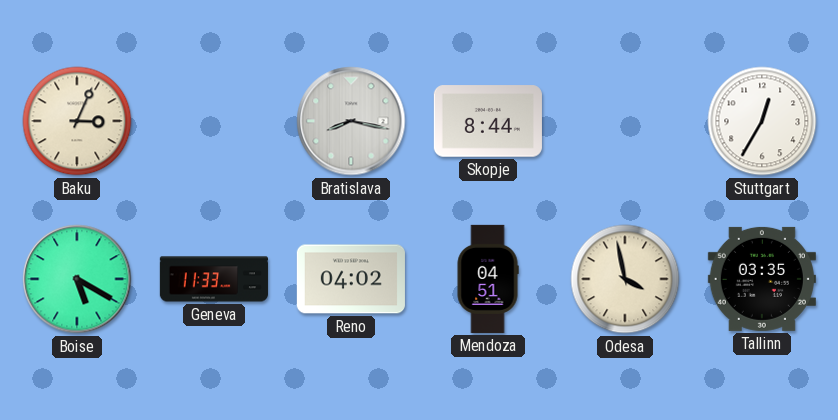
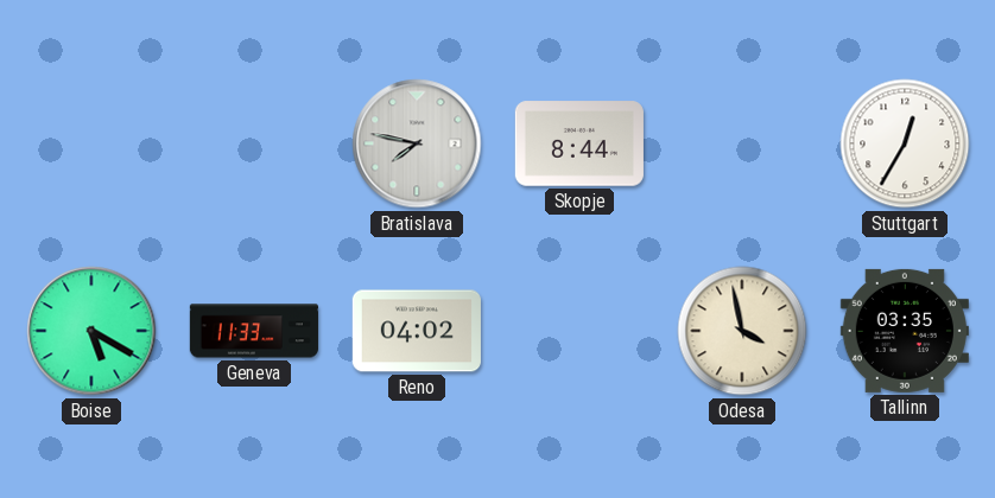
Baku: 3:04 -> none
Bratislava: 8:17 -> 7:47
Mendoza: 04:51 -> none
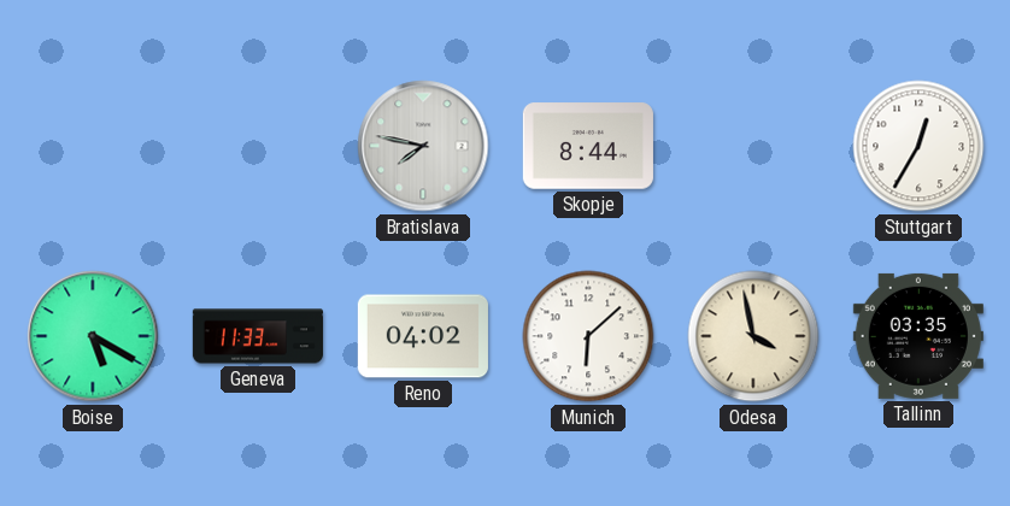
Munich: none -> 6:08
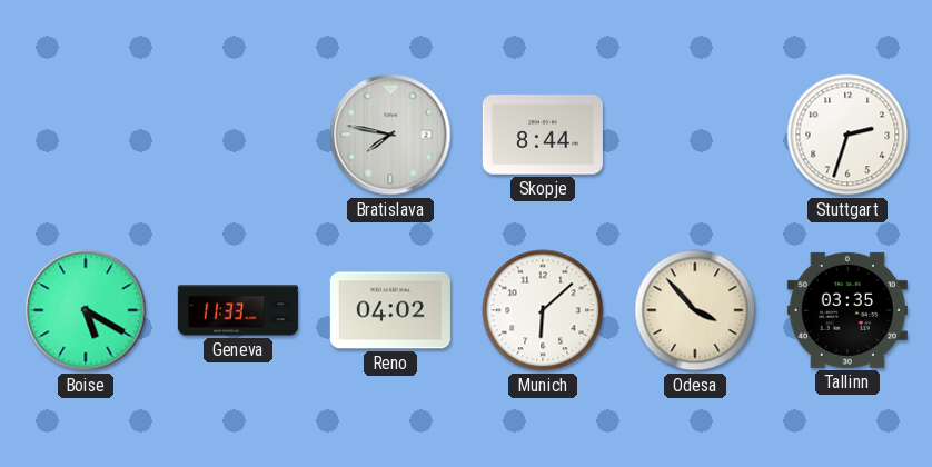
Stuttgart: 12:35 -> 2:33
Odesa: 3:58 -> 3:53
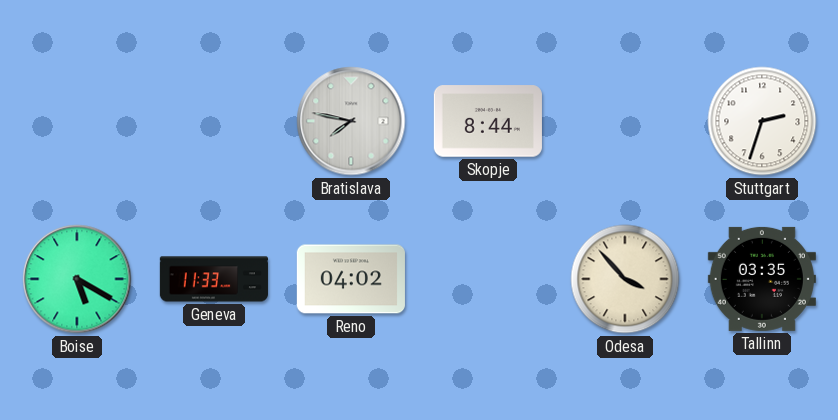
Munich: 6:08 -> none
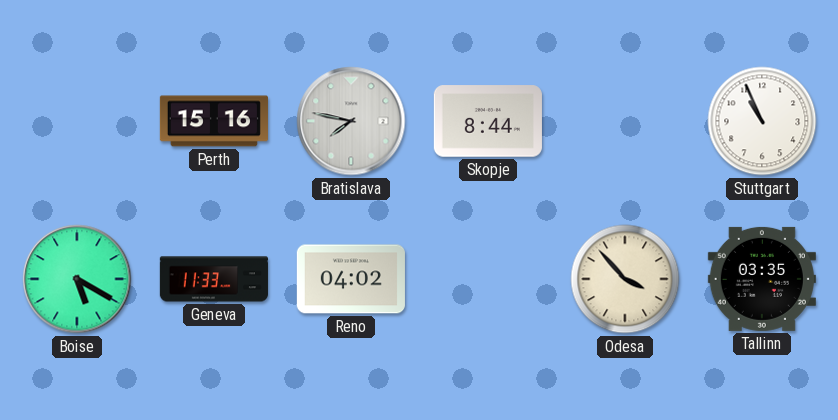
Perth: none -> 15:16
Stuttgart: 2:33 -> 10:56
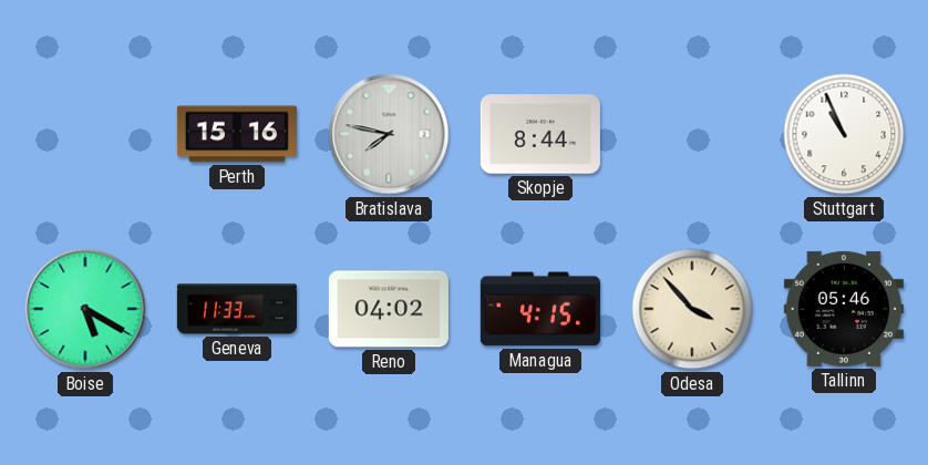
Managua: none -> 4:15
Tallinn: 03:35 -> 05:46
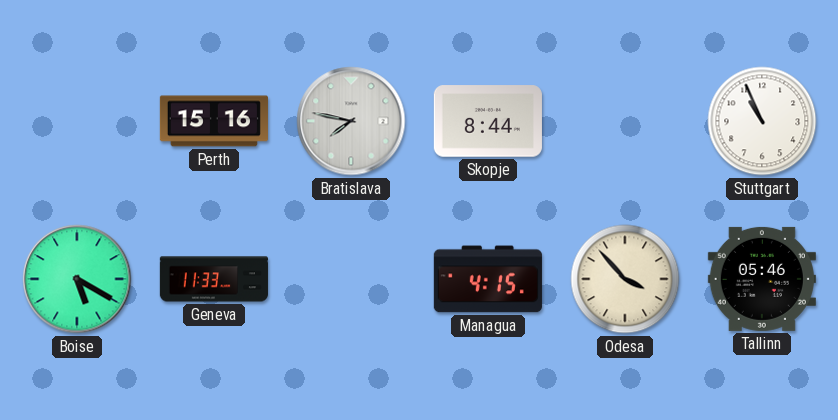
Reno: 04:02 -> none
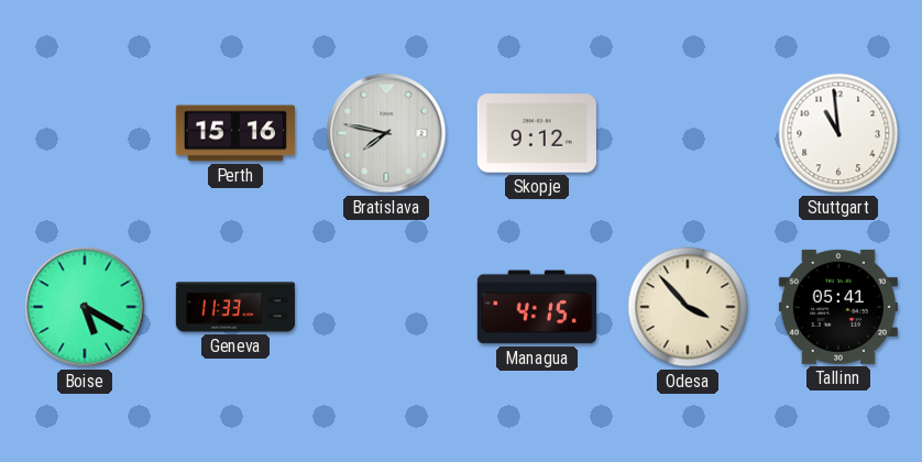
Skopje: 8:44 -> 9:12
Stuttgart: 10:56 -> 10:59
Tallinn: 05:46 -> 05:41
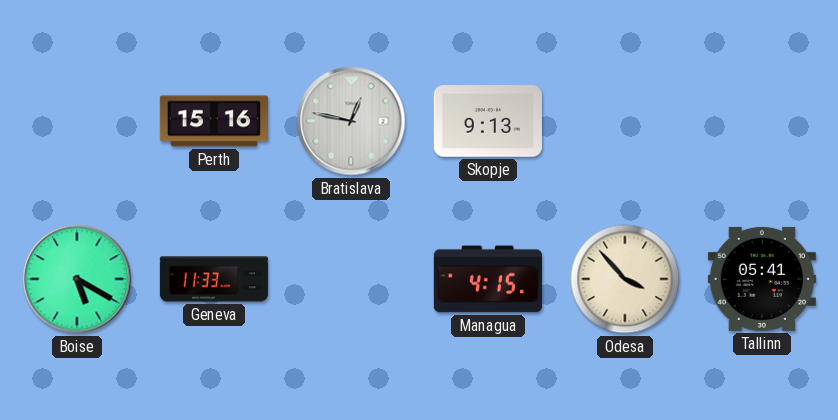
Bratislava: 7:47 -> 12:47
Skopje: 9:12 -> 9:13
Stuttgart: 10:59 -> none
